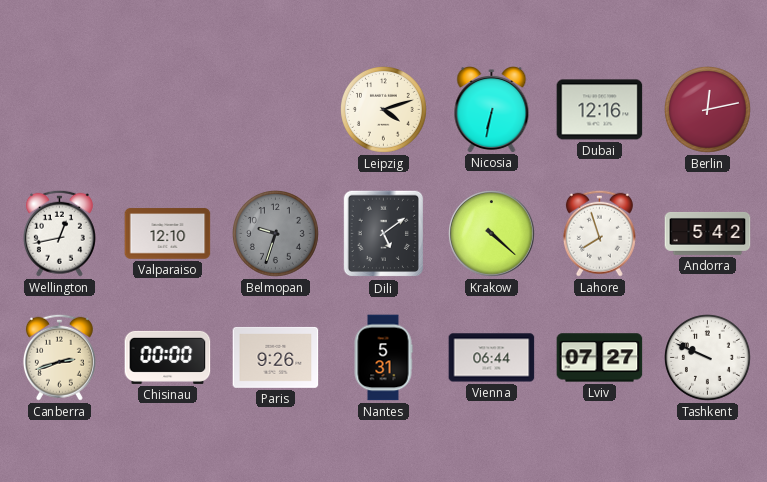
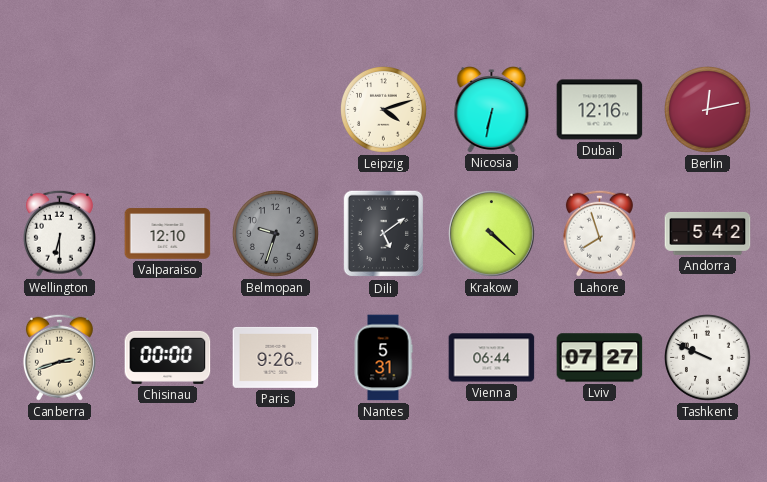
Wellington: 12:43 -> 6:30
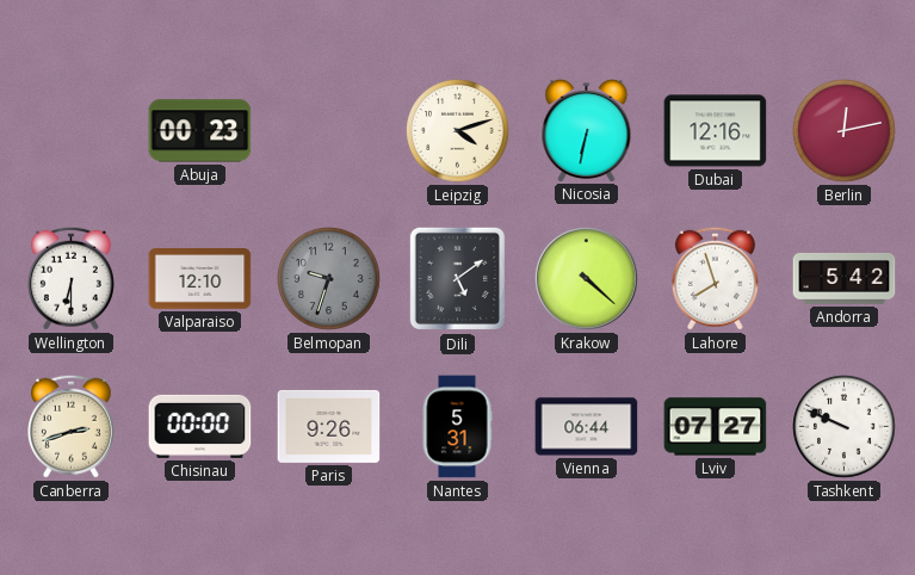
Abuja: none -> 00:23
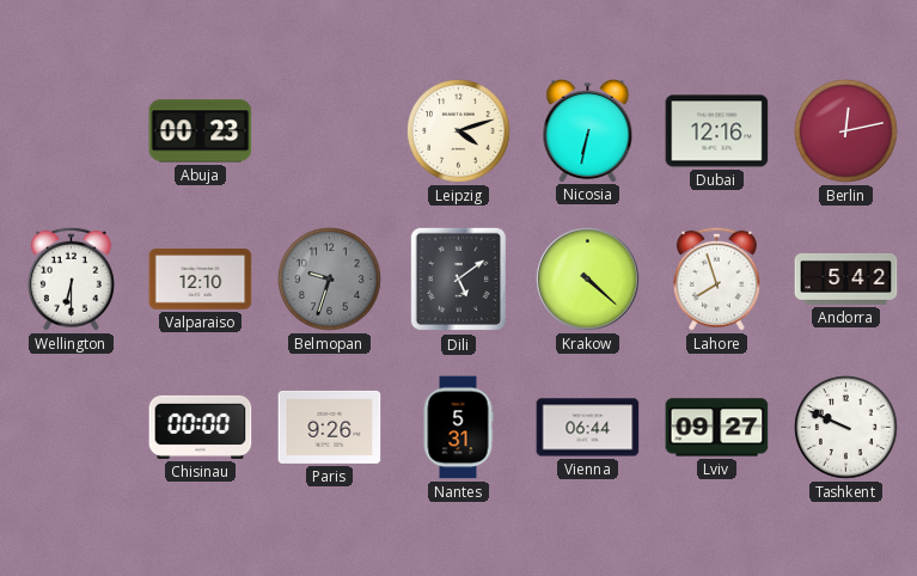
Canberra: 2:42 -> none
Lviv: 07:27 -> 09:27
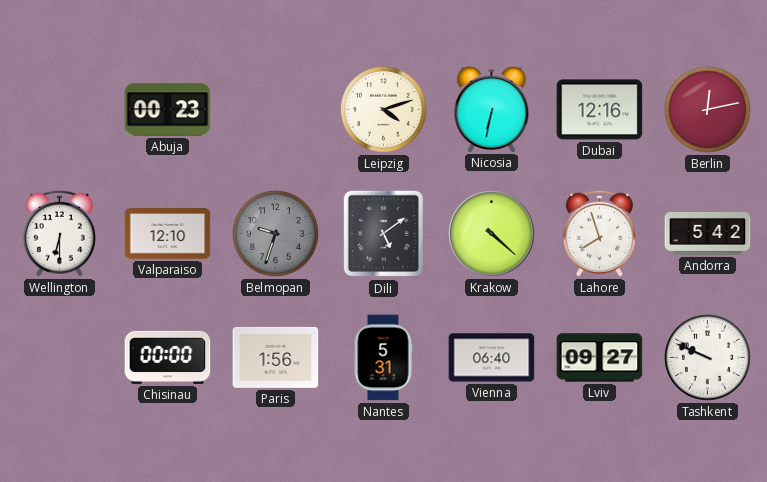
Paris: 9:26 -> 1:56
Vienna: 06:44 -> 06:40
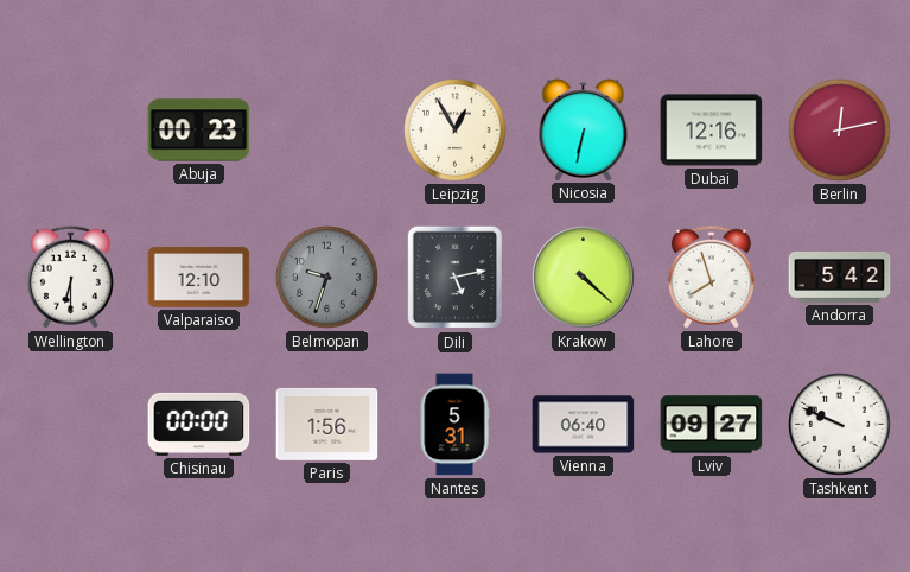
Leipzig: 4:12 -> 12:55
Dili: 5:09 -> 5:13
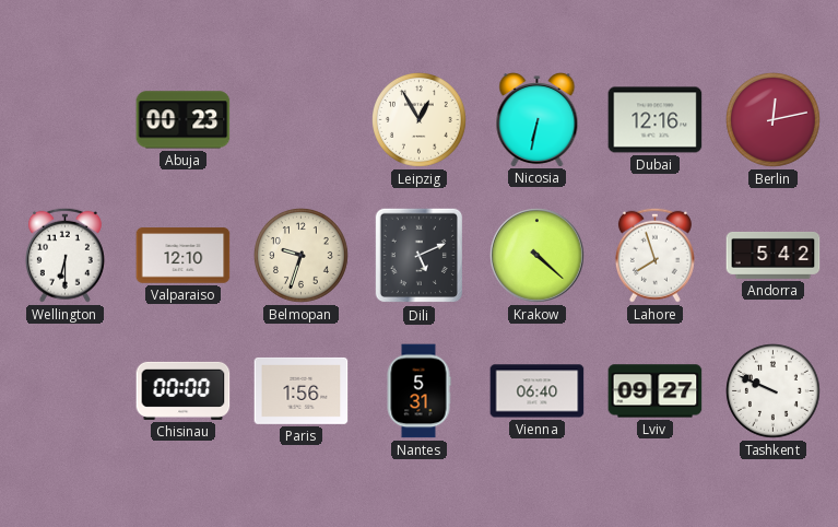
Belmopan dial: grey -> cream
Dili: 5:13 -> 5:11
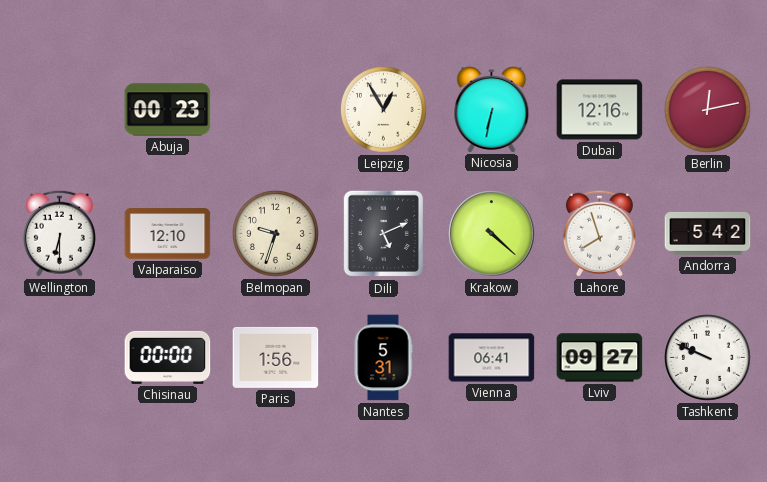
Vienna: 06:40 -> 06:41
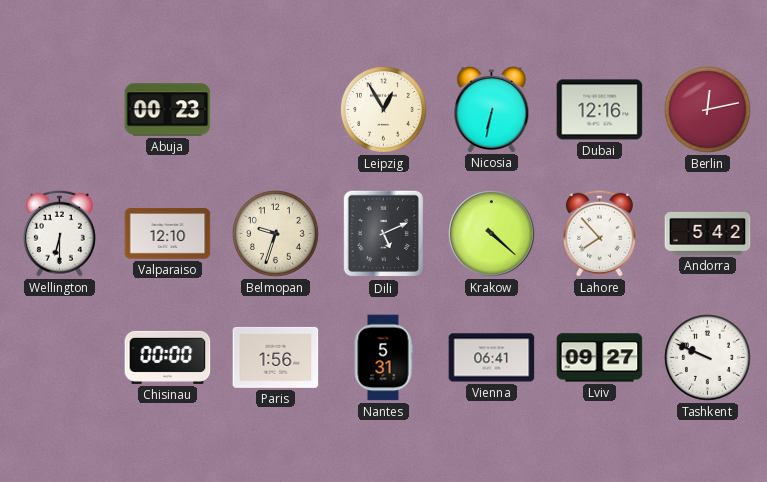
Lahore: 7:57 -> 7:53
